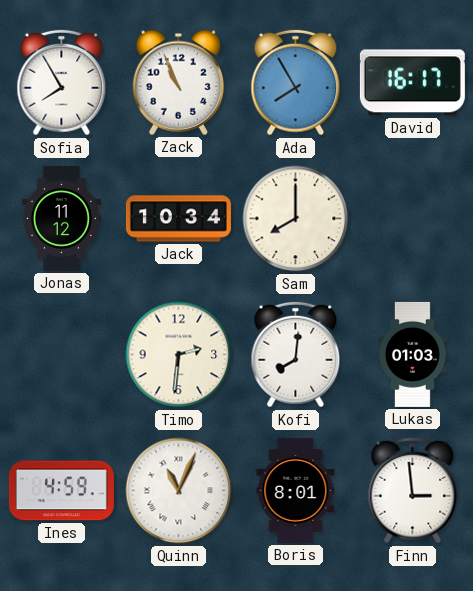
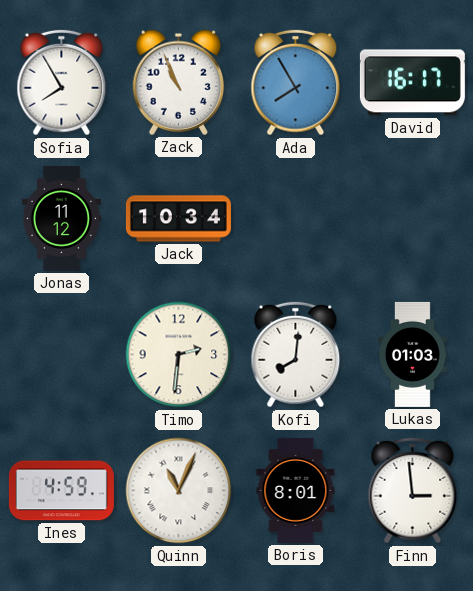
Sam: 8:00 -> none
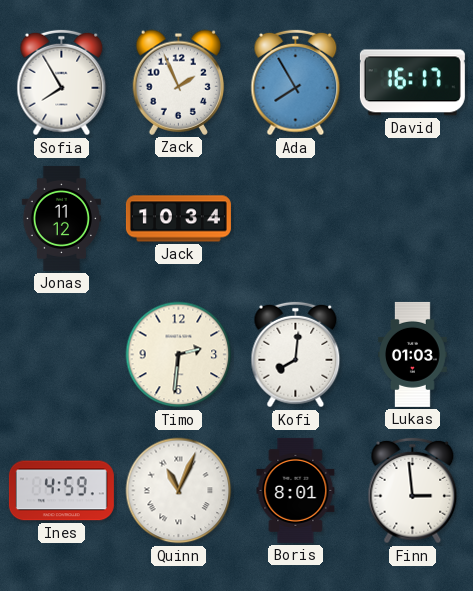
Zack: 10:56 -> 1:56
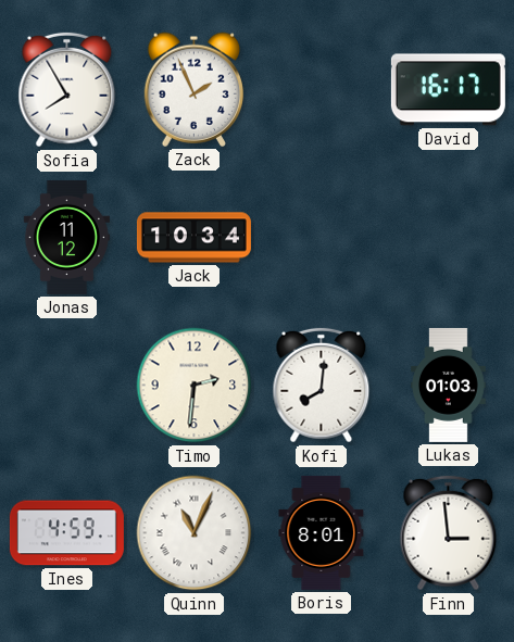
Ada: 7:55 -> none
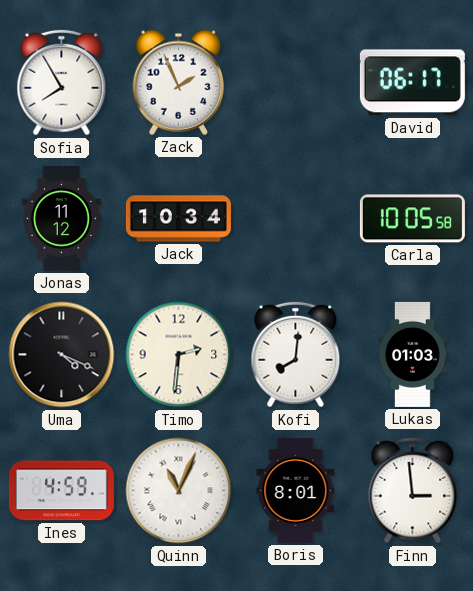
David: 16:17 -> 06:17
Carla: none -> 10:05
Uma: none -> 4:19
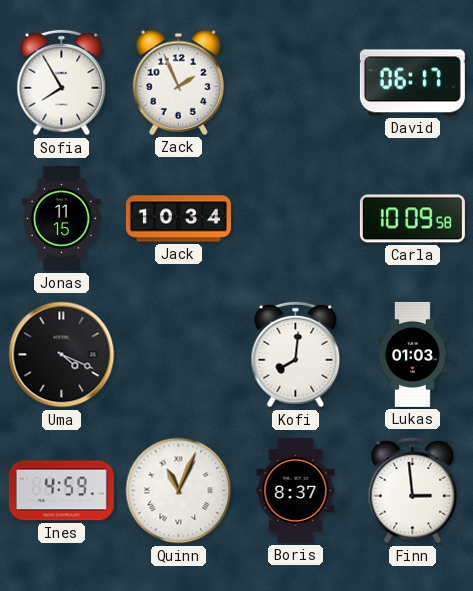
Jonas: 11:12 -> 11:15
Carla: 10:05 -> 10:09
Timo: 2:31 -> none
Boris: 8:01 -> 8:37
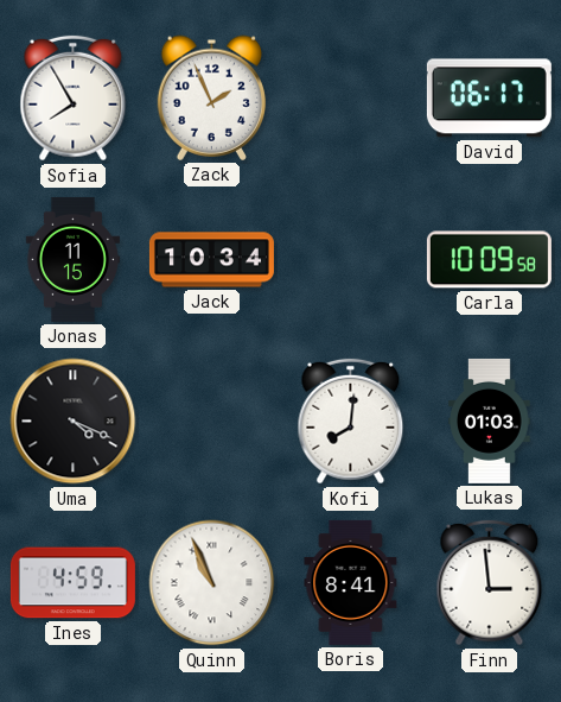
Quinn: 11:04 -> 10:56
Boris: 8:37 -> 8:41
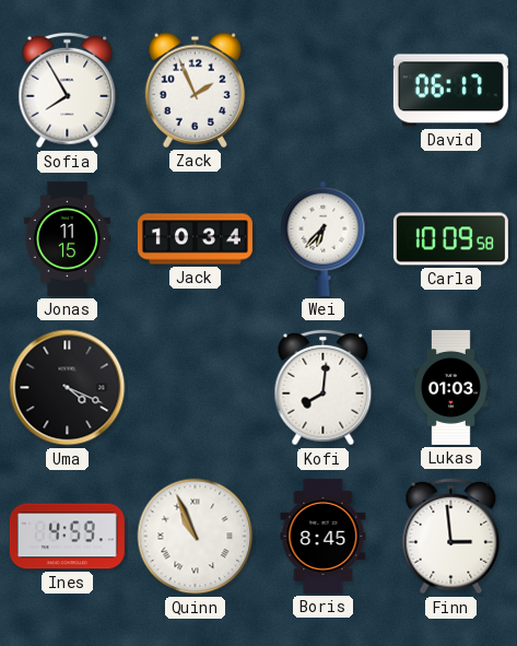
Wei: none -> 6:37
Boris: 8:41 -> 8:45
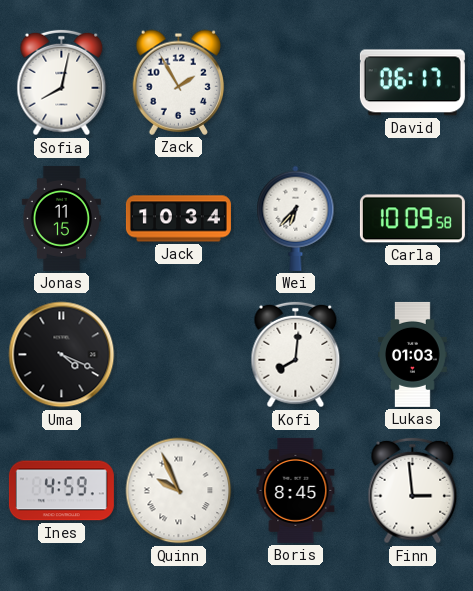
Sofia: 7:55 -> 8:02
Zack: 1:56 -> 1:55
Quinn: 10:56 -> 9:56
